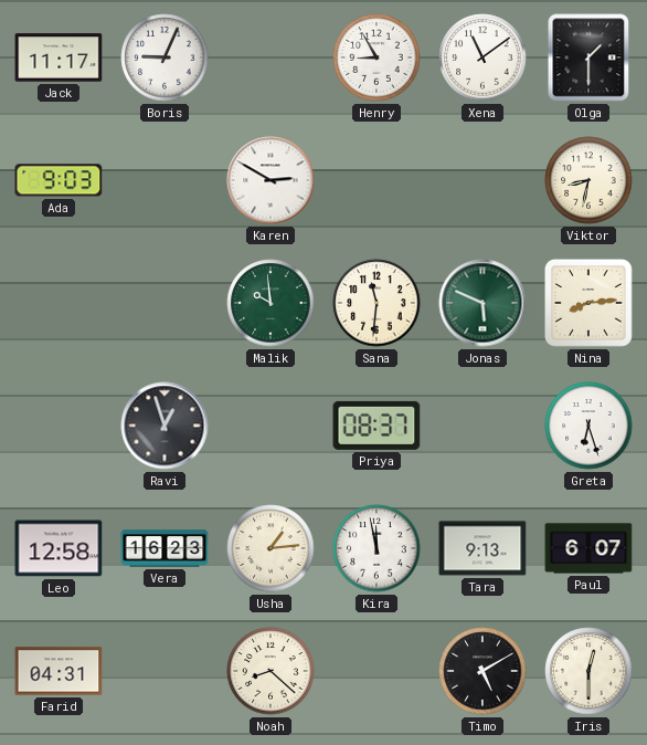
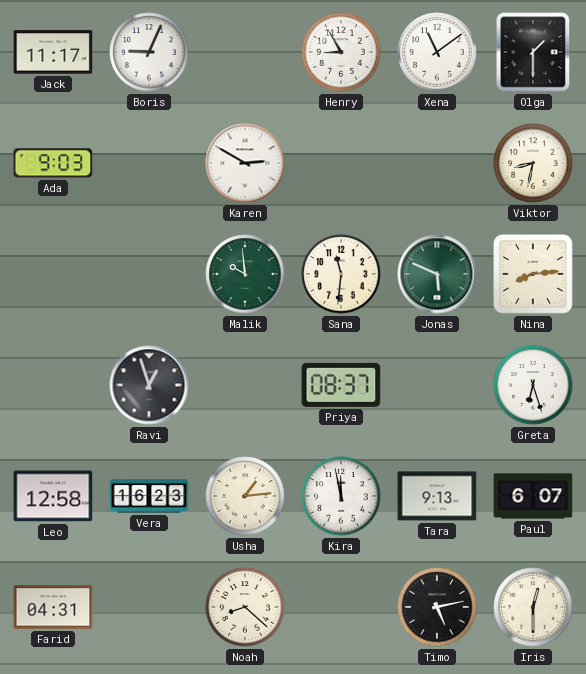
Timo: 5:10 -> 5:13
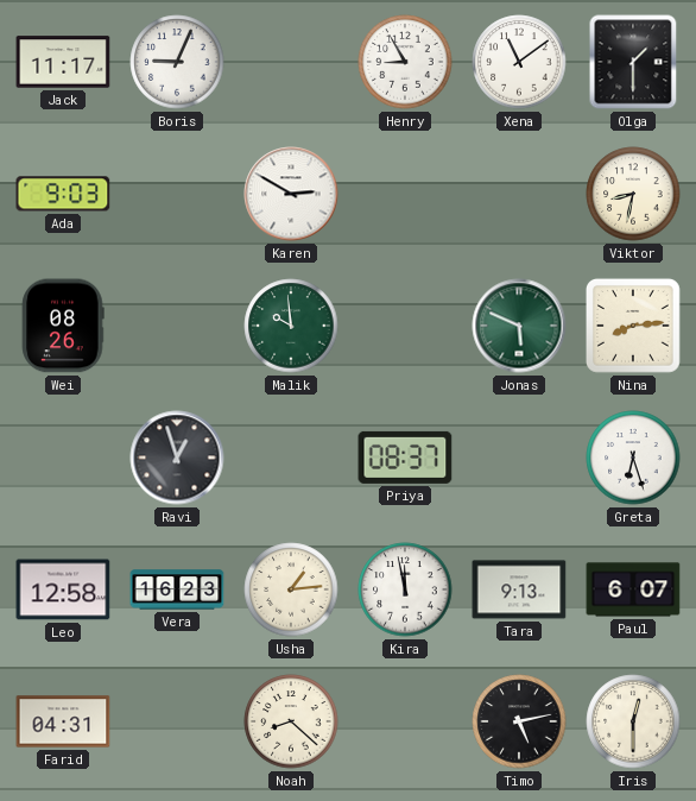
Wei: none -> 08:26
Sana: 11:31 -> none
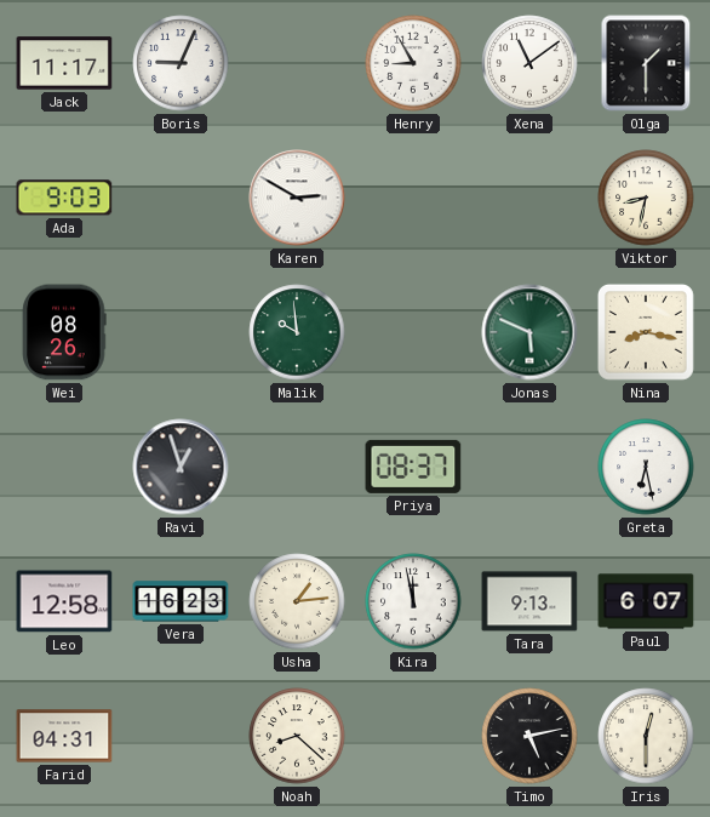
Nina: 8:14 -> 8:17
Greta: 6:27 -> 6:28
